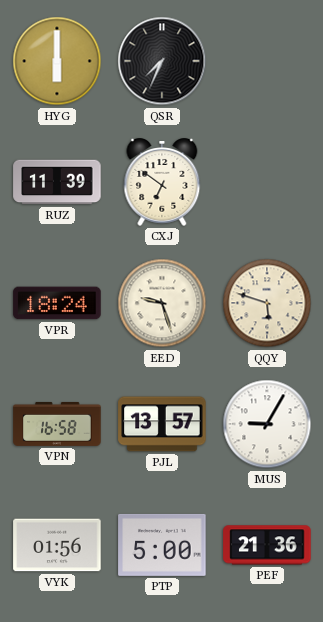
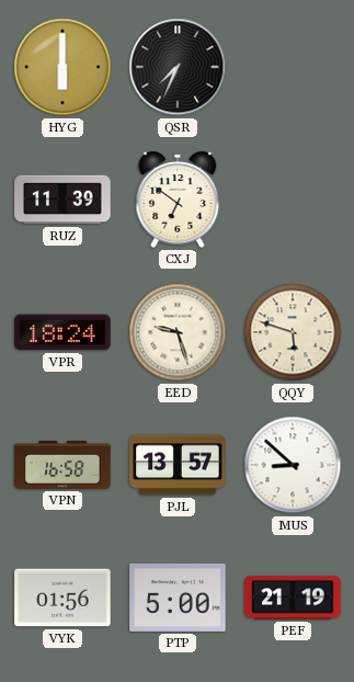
MUS: 9:05 -> 8:52
PEF: 21:36 -> 21:19
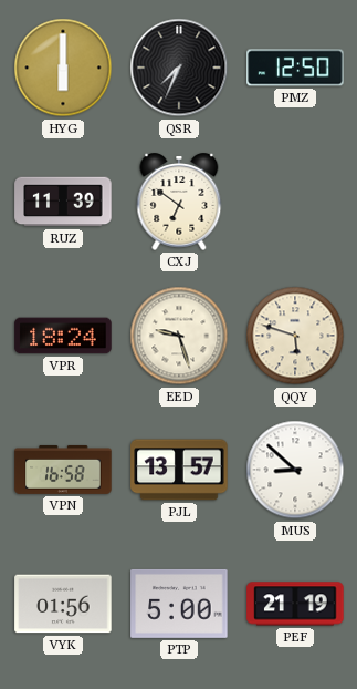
PMZ: none -> 12:50
